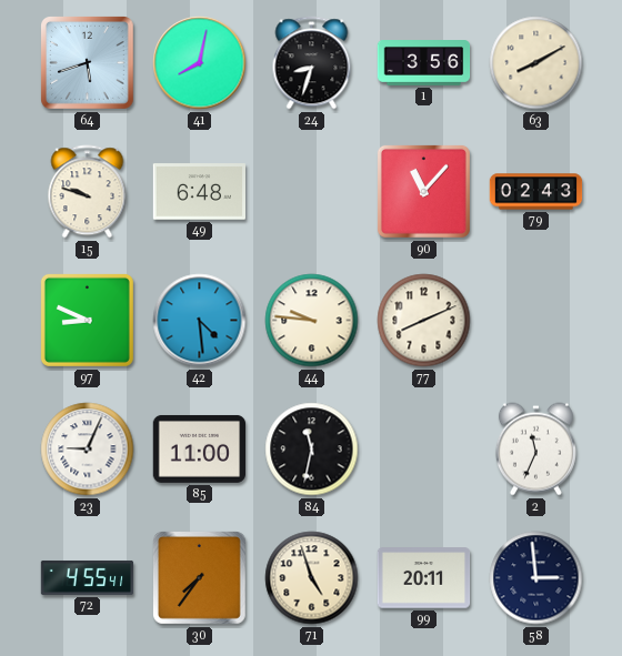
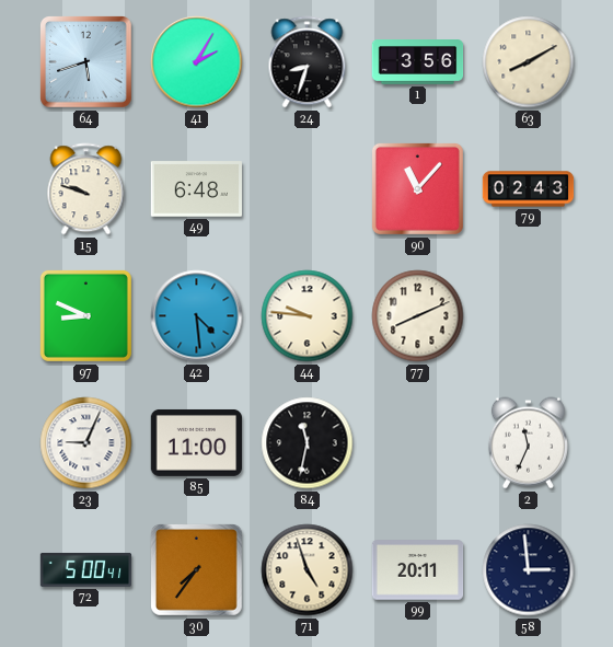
41: 8:02 -> 2:05
72: 4:55 -> 5:00
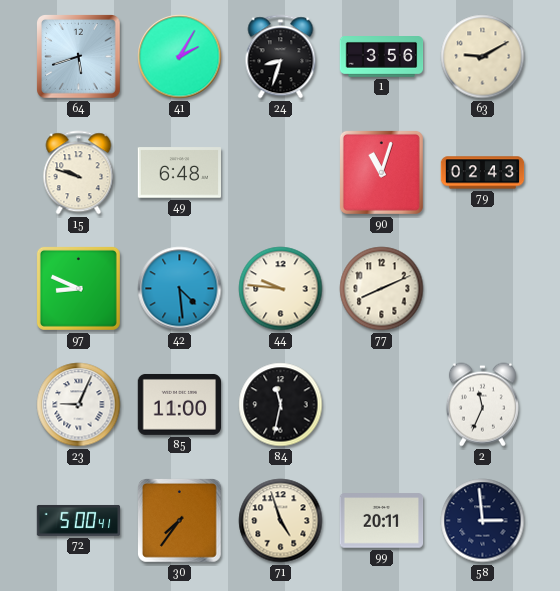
63: 8:10 -> 9:10
90: 11:07 -> 11:03
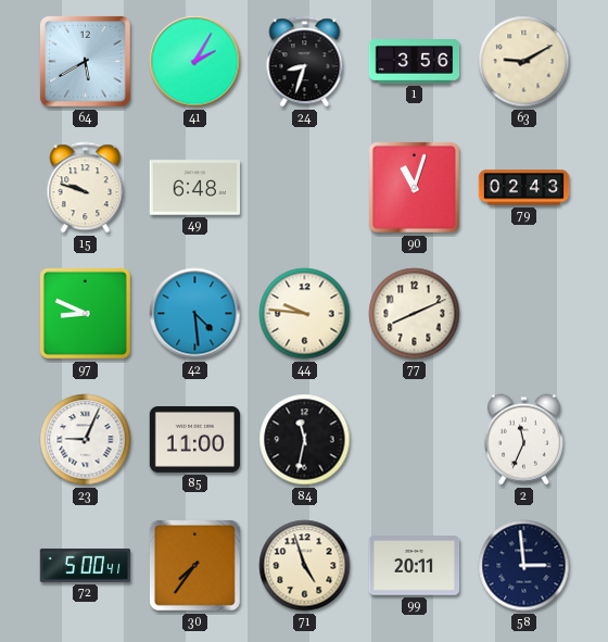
64: 5:42 -> 5:40
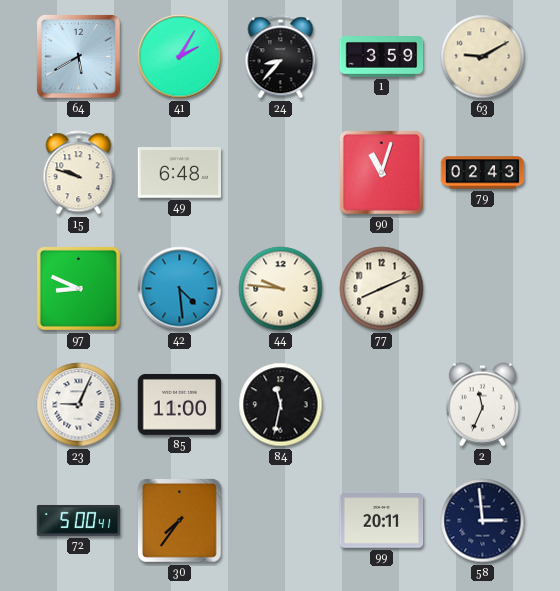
24: 8:33 -> 8:37
1: 3:56 -> 3:59
71: 4:57 -> none
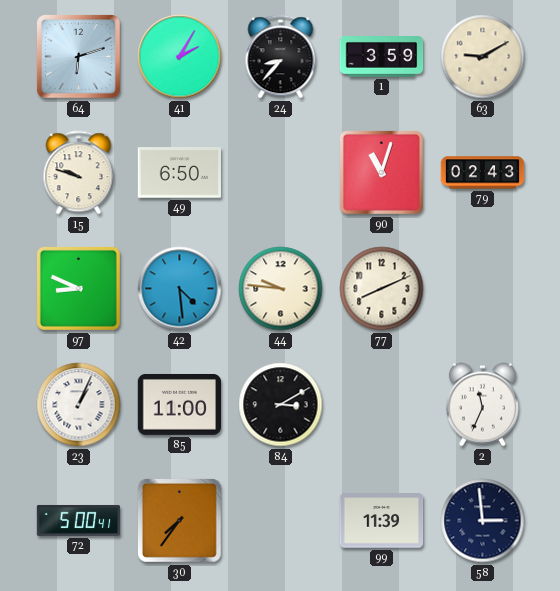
64: 5:40 -> 6:12
49: 6:48 -> 6:50
23: 9:04 -> 1:04
84: 11:32 -> 3:10
99: 20:11 -> 11:39
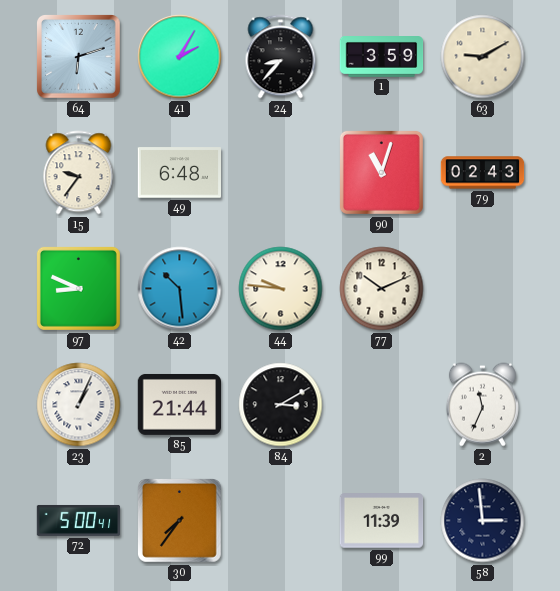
15: 9:48 -> 9:36
49: 6:50 -> 6:48
42: 4:29 -> 10:29
77: 8:11 -> 10:11
85: 11:00 -> 21:44
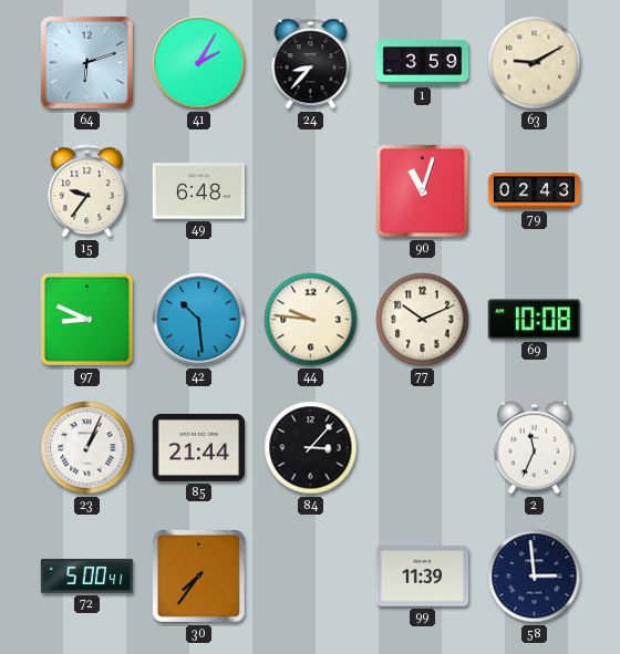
69: none -> 10:08
84: 3:10 -> 3:07
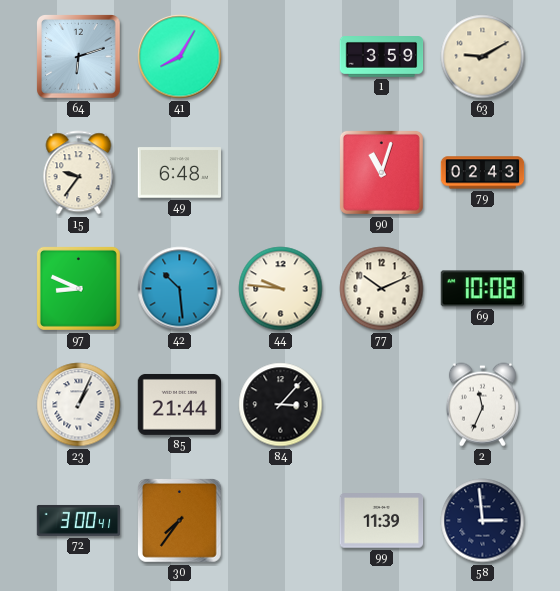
41: 2:05 -> 8:05
24: 8:37 -> none
72: 5:00 -> 3:00
